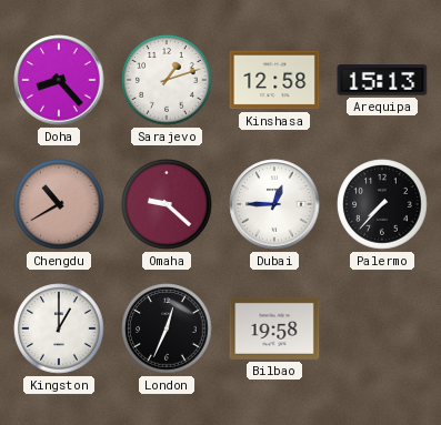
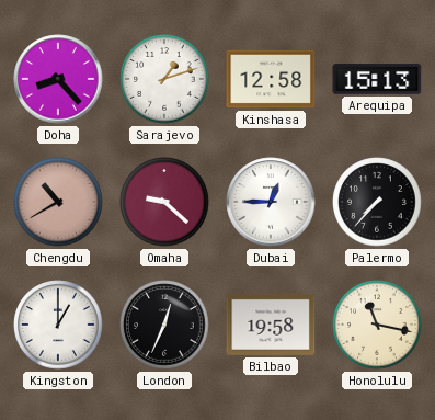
Honolulu: none -> 11:17
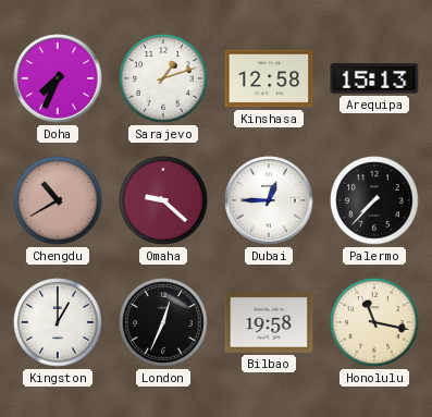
Doha: 8:23 -> 7:34
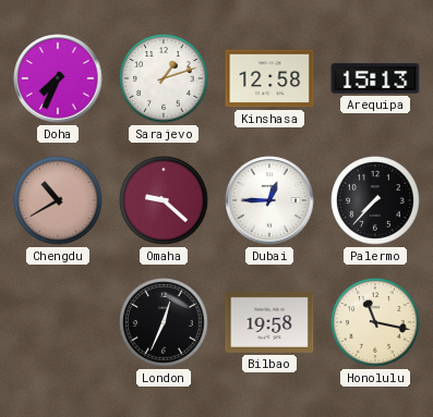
Kingston: 1:00 -> none
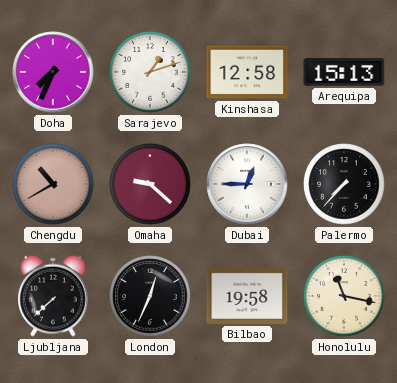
Ljubljana: none -> 7:38
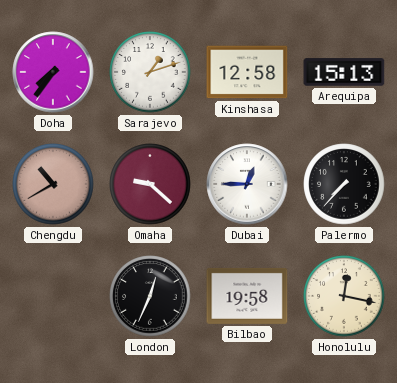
Doha: 7:34 -> 7:36
Ljubljana: 7:38 -> none
Honolulu: 11:17 -> 12:17
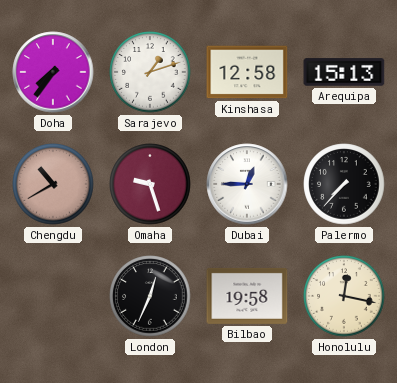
Omaha: 9:22 -> 9:27
